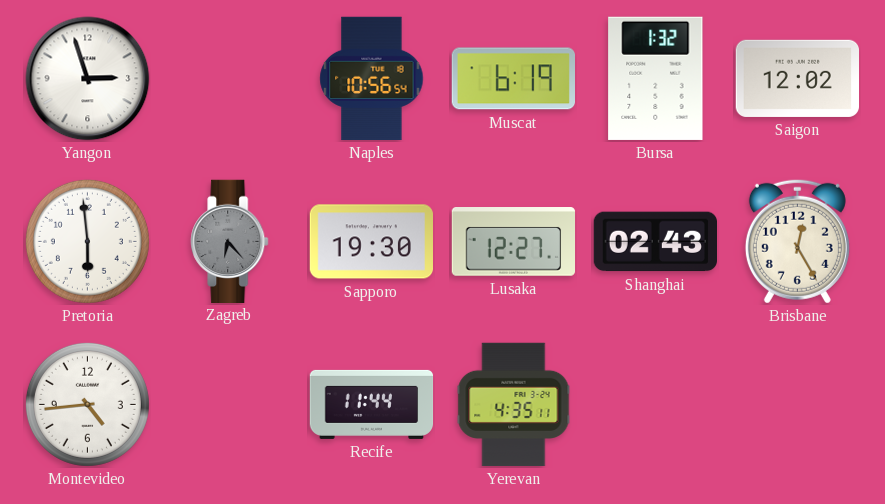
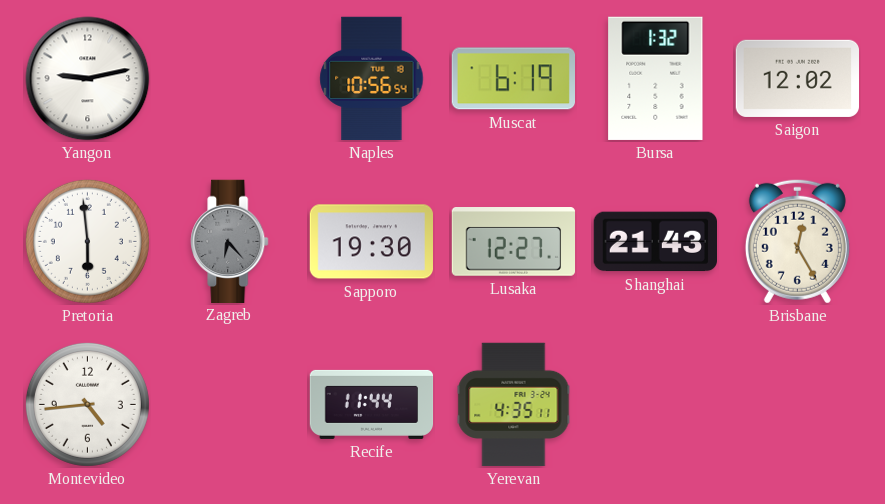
Yangon: 2:57 -> 9:13
Shanghai: 02:43 -> 21:43
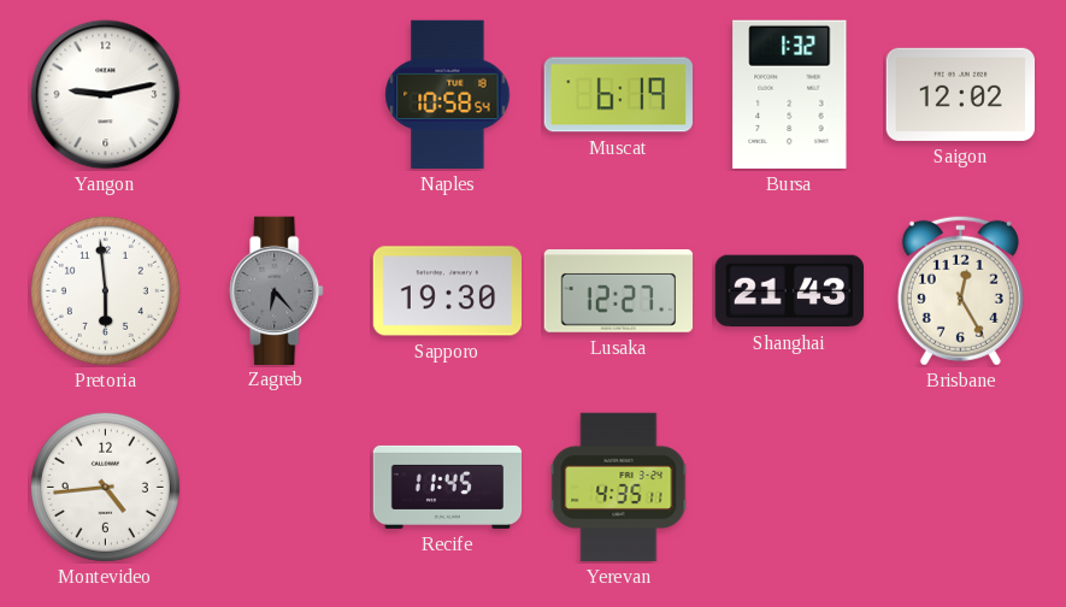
Naples: 10:56 -> 10:58
Recife: 11:44 -> 11:45
